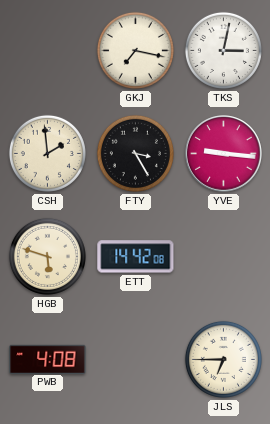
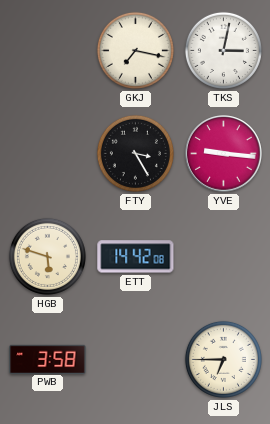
CSH: 1:59 -> none
PWB: 4:08 -> 3:58
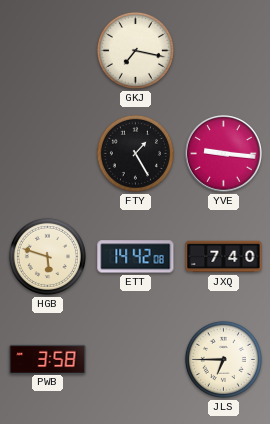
TKS: 3:02 -> none
FTY: 3:25 -> 1:25
JXQ: none -> 7:40
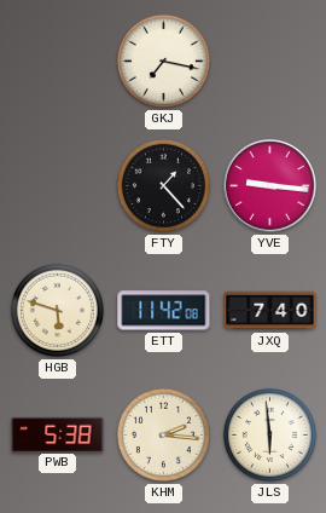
FTY: 1:25 -> 1:23
ETT: 14:42 -> 11:42
PWB: 3:58 -> 5:38
KHM: none -> 2:16
JLS: 6:45 -> 5:59
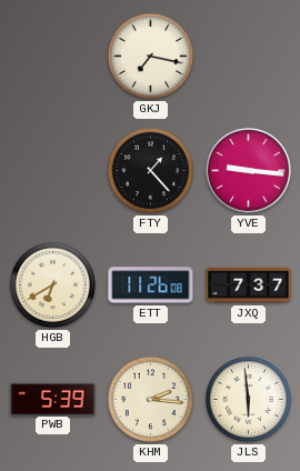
HGB: 5:48 -> 6:40
ETT: 11:42 -> 11:26
JXQ: 7:40 -> 7:37
PWB: 5:38 -> 5:39
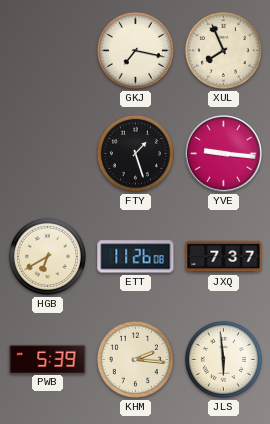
XUL: none -> 7:56
FTY: 1:23 -> 1:27
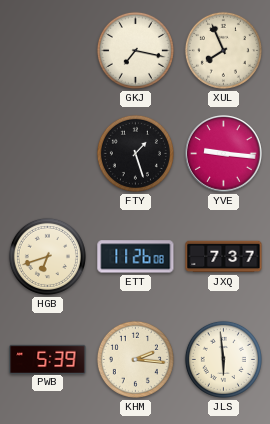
HGB: 6:40 -> 6:42
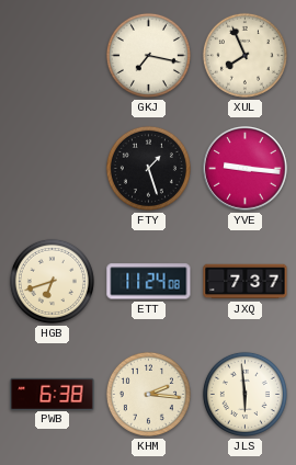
ETT: 11:26 -> 11:24
PWB: 5:39 -> 6:38
